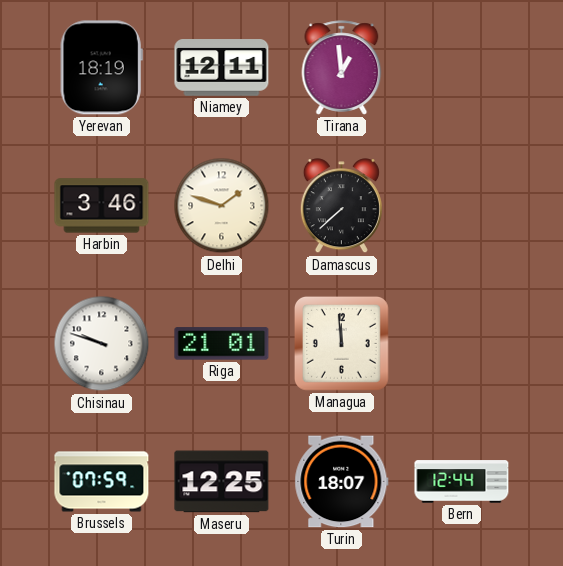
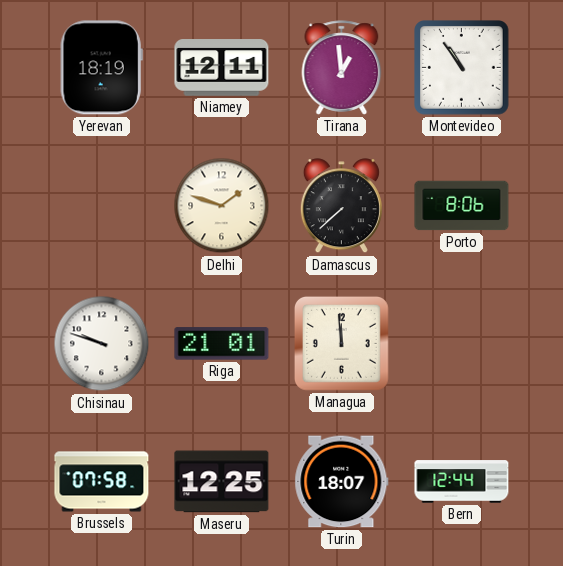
Montevideo: none -> 10:54
Harbin: 3:46 -> none
Porto: none -> 8:06
Brussels: 07:59 -> 07:58
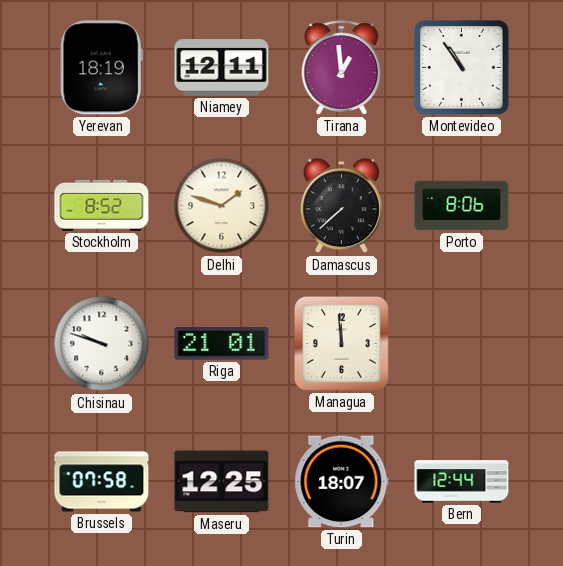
Stockholm: none -> 8:52
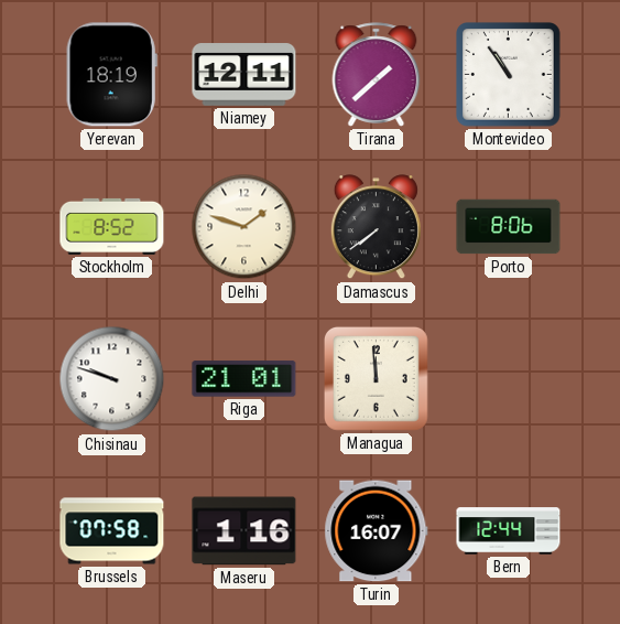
Tirana: 12:59 -> 1:38
Damascus: 7:38 -> 7:39
Maseru: 12:25 -> 1:16
Turin: 18:07 -> 16:07
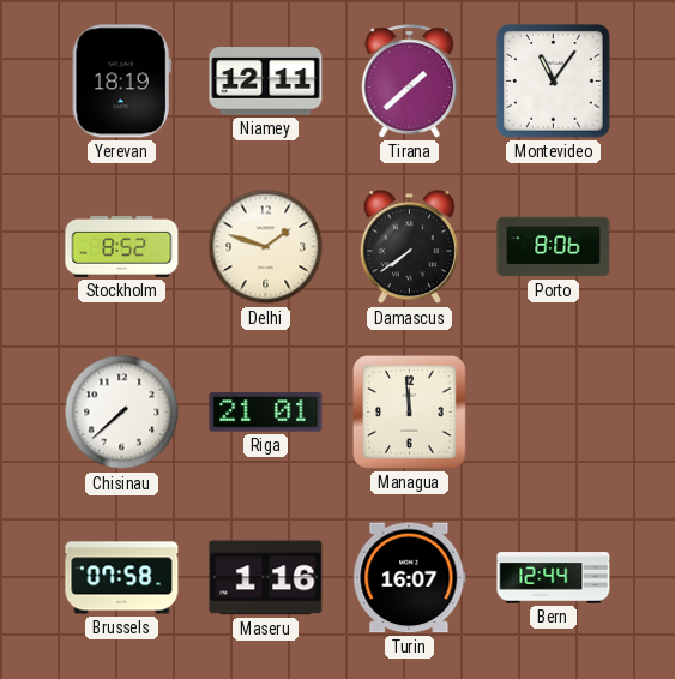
Montevideo: 10:54 -> 11:06
Chisinau: 9:48 -> 7:38
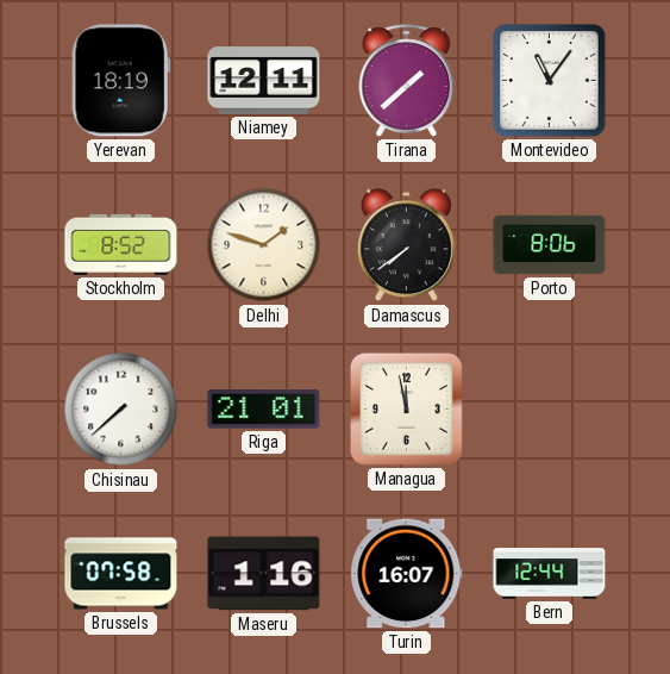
Managua: 11:59 -> 11:58
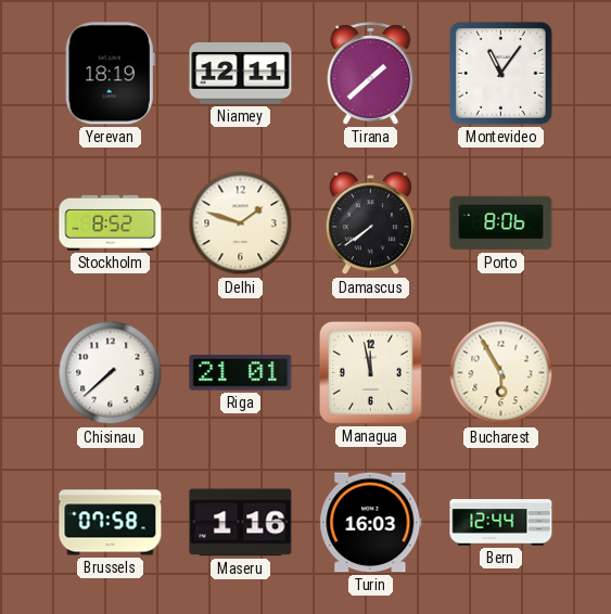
Bucharest: none -> 5:55
Turin: 16:07 -> 16:03
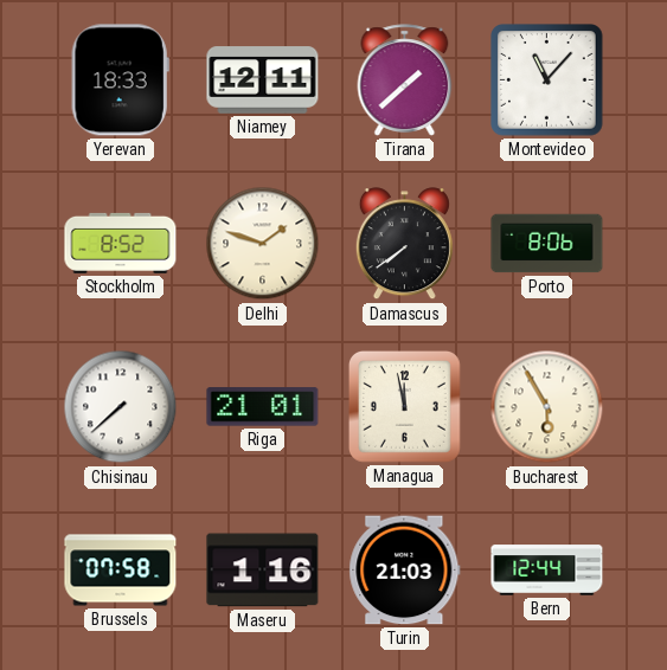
Yerevan: 18:19 -> 18:33
Montevideo: 11:06 -> 11:07
Turin: 16:03 -> 21:03
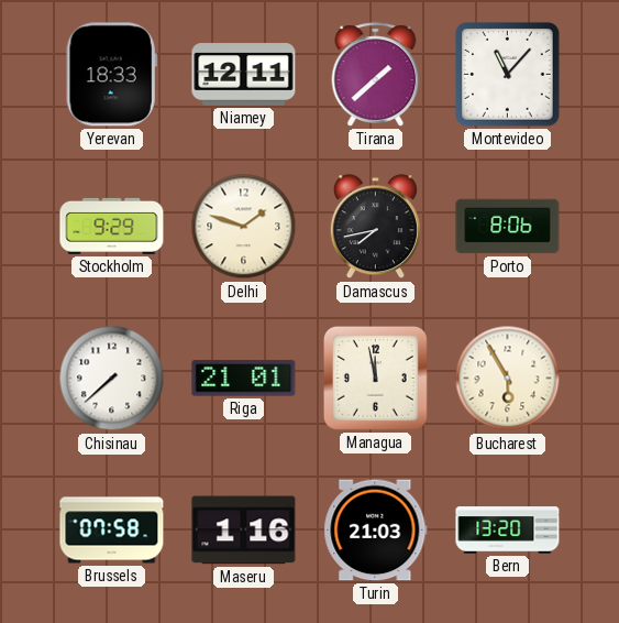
Stockholm: 8:52 -> 9:29
Damascus: 7:39 -> 7:43
Bern: 12:44 -> 13:20
